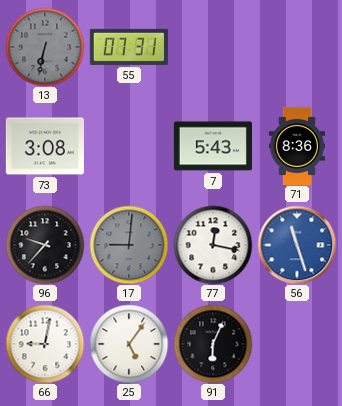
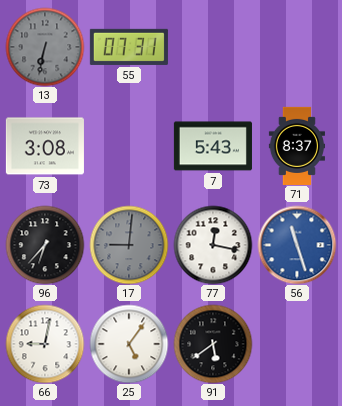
71: 8:36 -> 8:37
96: 9:37 -> 6:37
91: 6:04 -> 5:39
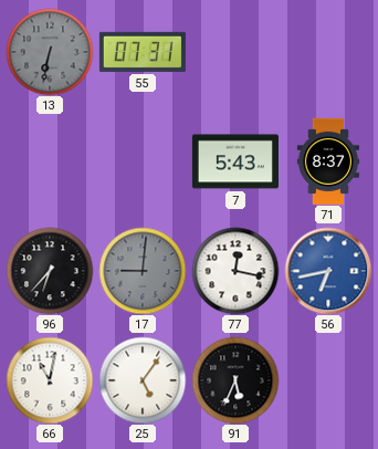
73: 3:08 -> none
56: 11:27 -> 6:43
66: 9:02 -> 11:02
91: 5:39 -> 5:34
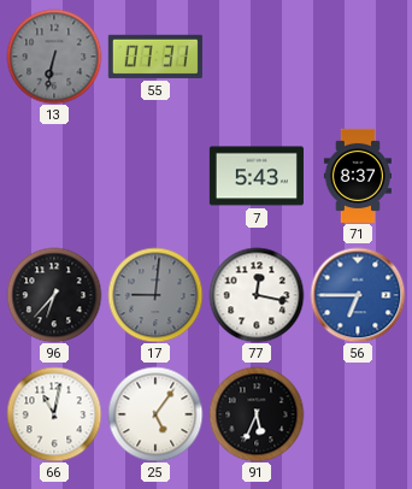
56: 6:43 -> 6:45
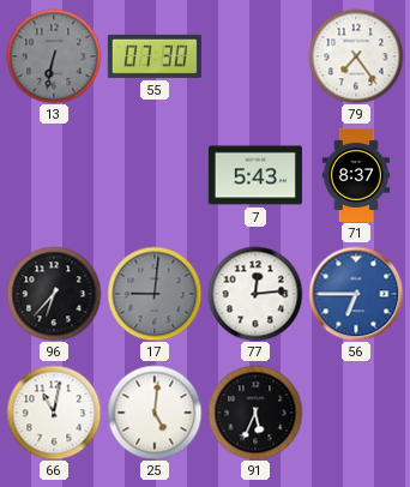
55: 07:31 -> 07:30
79: none -> 7:24
77: 12:17 -> 12:14
25: 5:06 -> 5:01
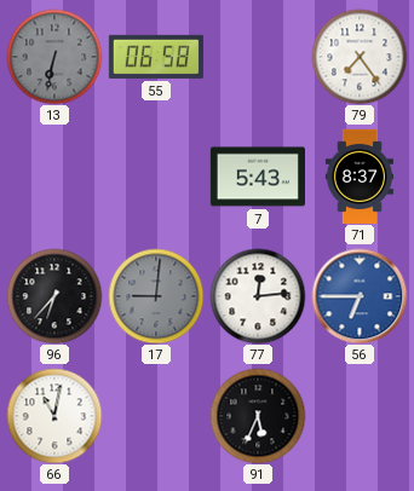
55: 07:30 -> 06:58
25: 5:01 -> none
